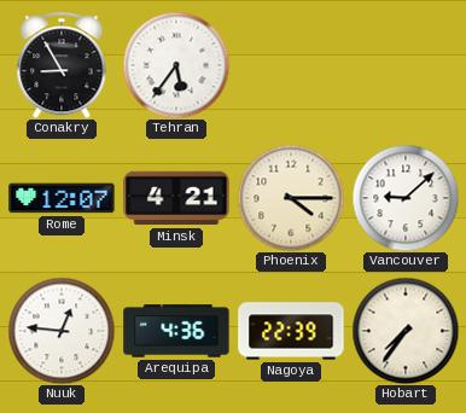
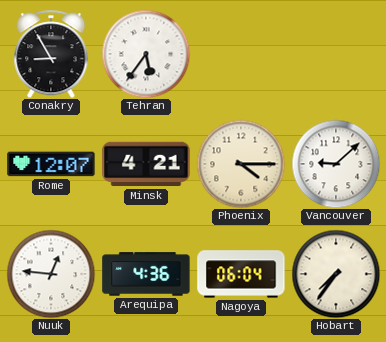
Nagoya: 22:39 -> 06:04
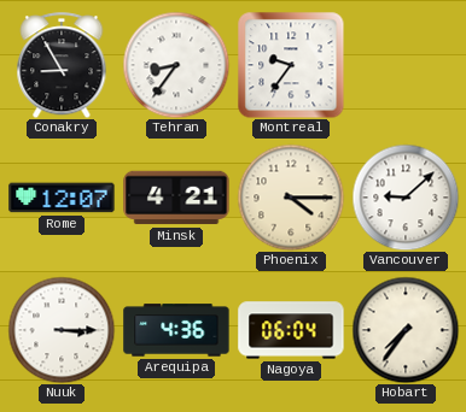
Tehran: 5:36 -> 8:36
Montreal: none -> 9:36
Nuuk: 12:46 -> 3:15
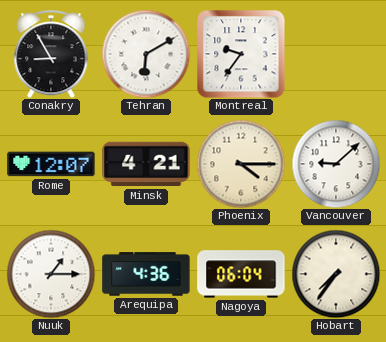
Tehran: 8:36 -> 6:10
Nuuk: 3:15 -> 1:15
